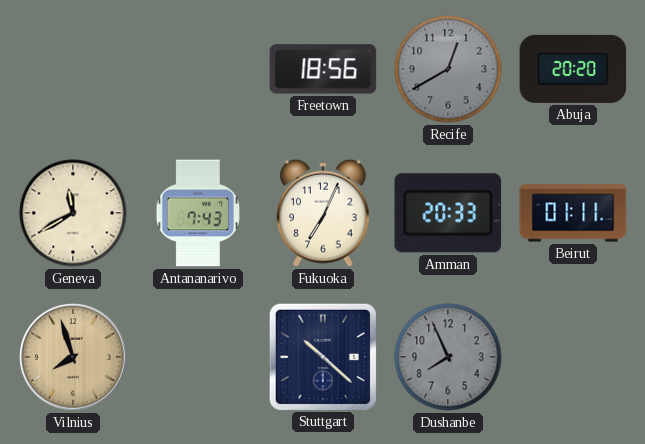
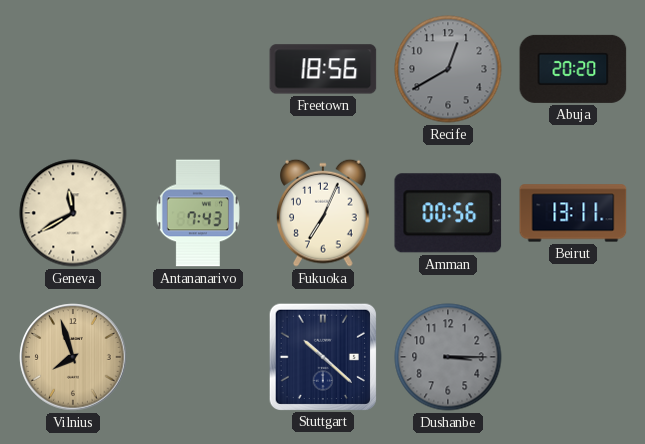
Amman: 20:33 -> 00:56
Beirut: 01:11 -> 13:11
Dushanbe: 7:56 -> 3:15
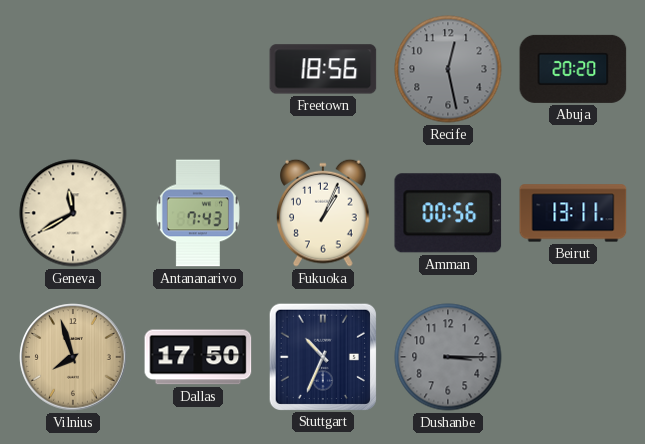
Recife: 12:40 -> 12:28
Fukuoka: 7:04 -> 1:04
Dallas: none -> 17:50
Stuttgart: 10:22 -> 10:34
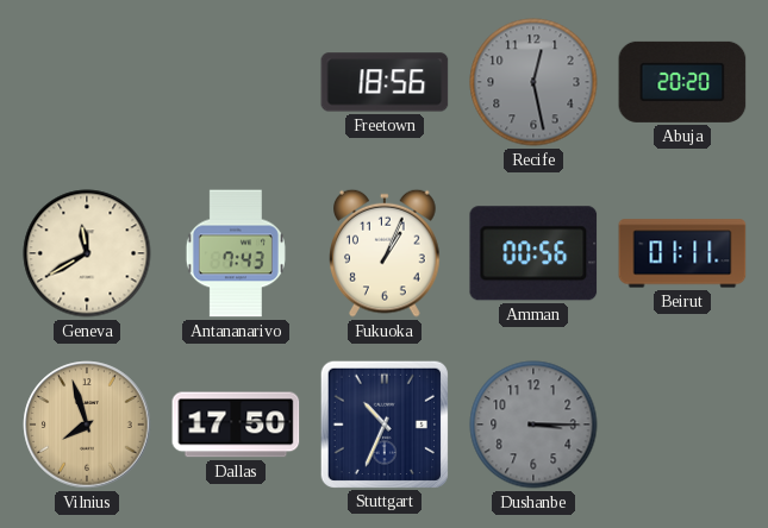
Beirut: 13:11 -> 01:11
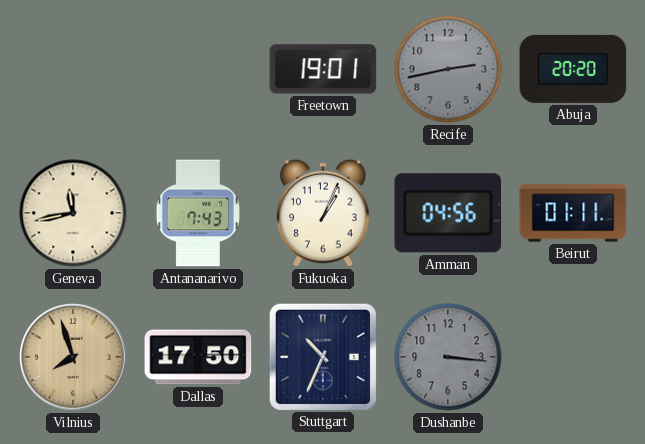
Freetown: 18:56 -> 19:01
Recife: 12:28 -> 2:43
Geneva: 11:40 -> 11:43
Amman: 00:56 -> 04:56
Dushanbe: 3:15 -> 3:16
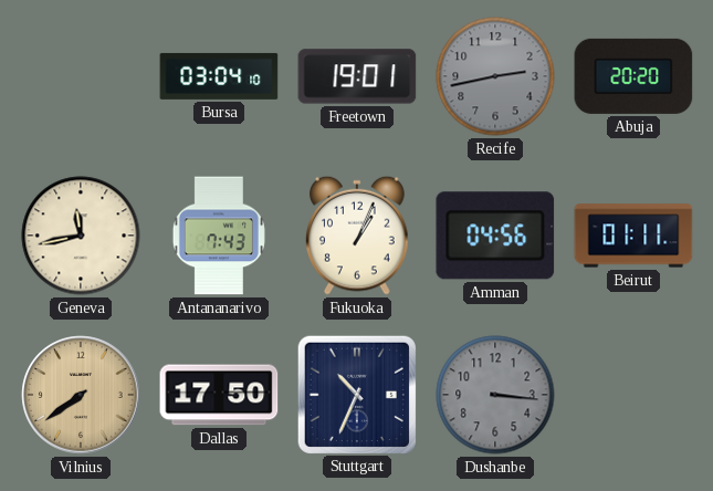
Bursa: none -> 03:04
Vilnius: 7:57 -> 7:39
